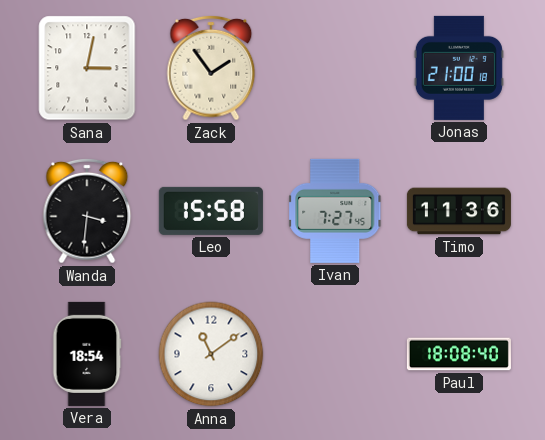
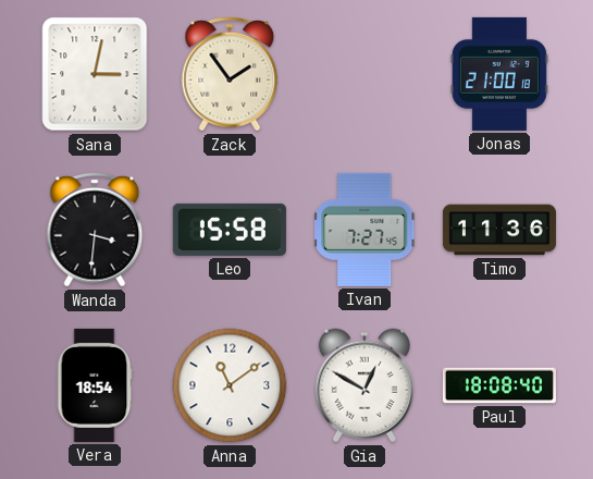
Gia: none -> 12:50
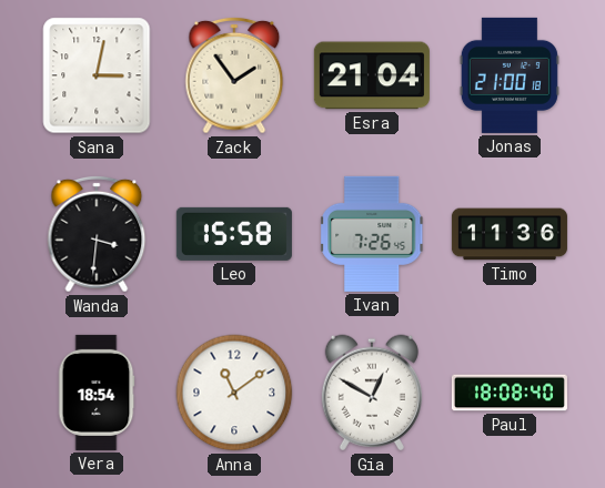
Esra: none -> 21:04
Ivan: 7:27 -> 7:26
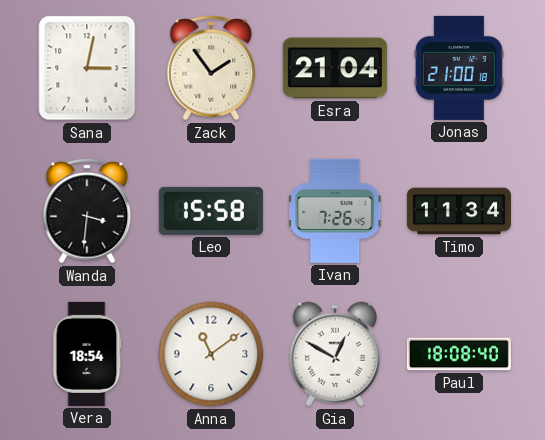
Timo: 11:36 -> 11:34
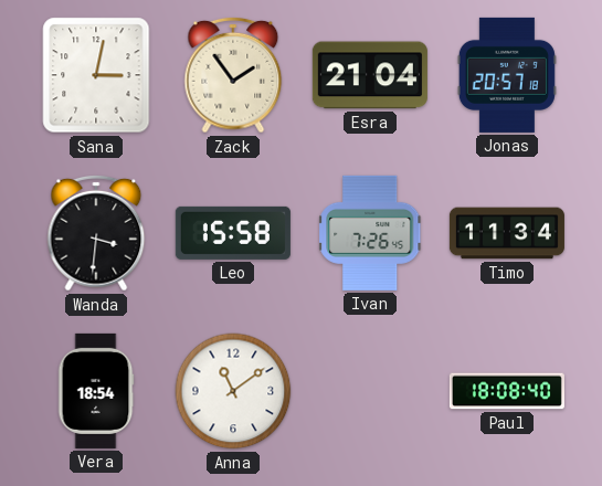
Jonas: 21:00 -> 20:57
Gia: 12:50 -> none
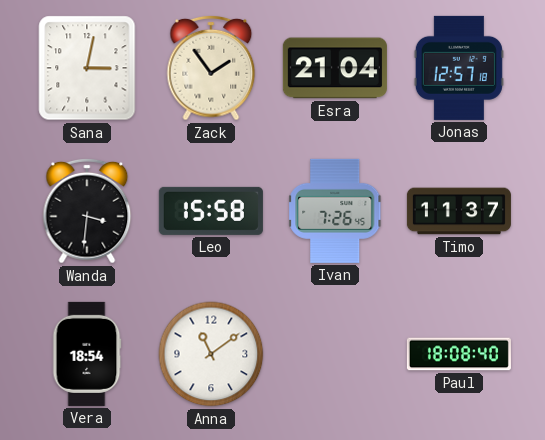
Jonas: 20:57 -> 12:57
Timo: 11:34 -> 11:37
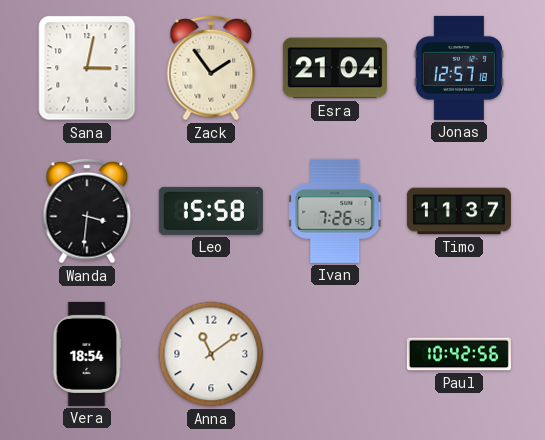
Paul: 18:08 -> 10:42
